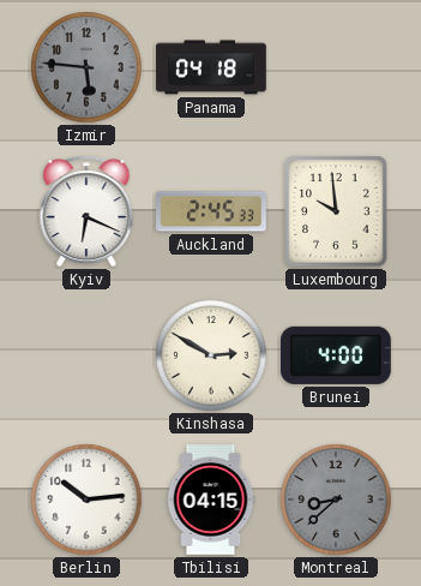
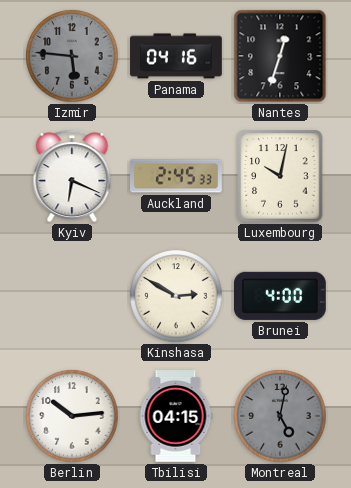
Panama: 04:18 -> 04:16
Nantes: none -> 12:33
Luxembourg: 9:59 -> 10:02
Montreal: 8:38 -> 5:02
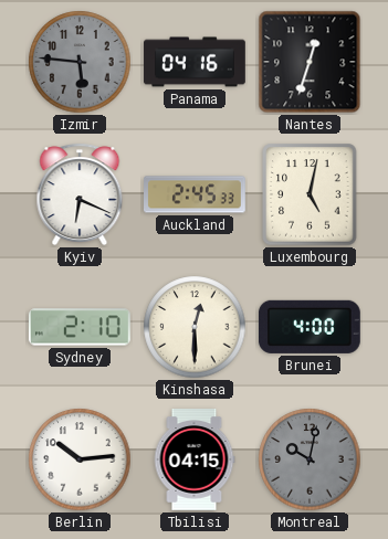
Luxembourg: 10:02 -> 5:02
Sydney: none -> 2:10
Kinshasa: 2:50 -> 12:30
Montreal: 5:02 -> 10:02
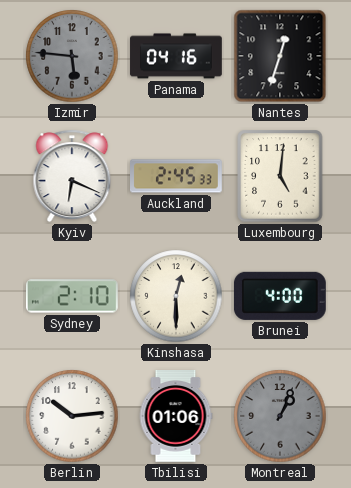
Luxembourg: 5:02 -> 5:01
Tbilisi: 04:15 -> 01:06
Montreal: 10:02 -> 1:04
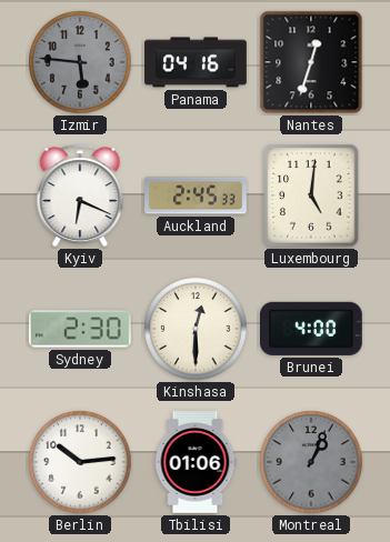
Sydney: 2:10 -> 2:30
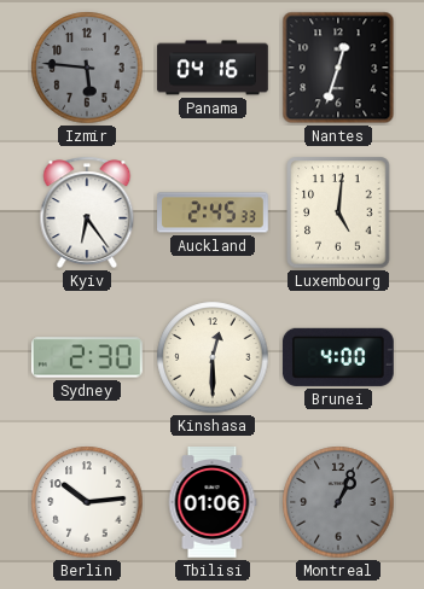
Kyiv: 6:19 -> 6:24
